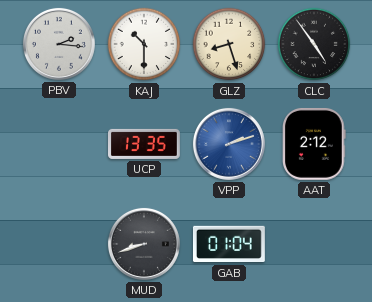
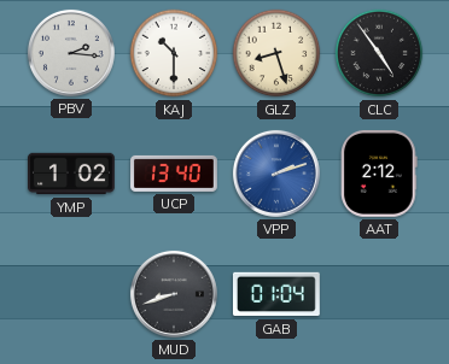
YMP: none -> 1:02
UCP: 13:35 -> 13:40
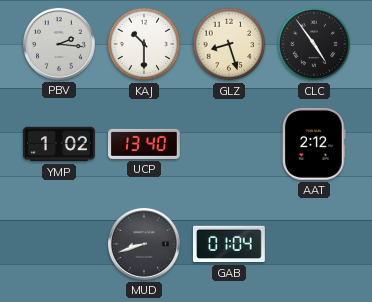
VPP: 2:12 -> none
